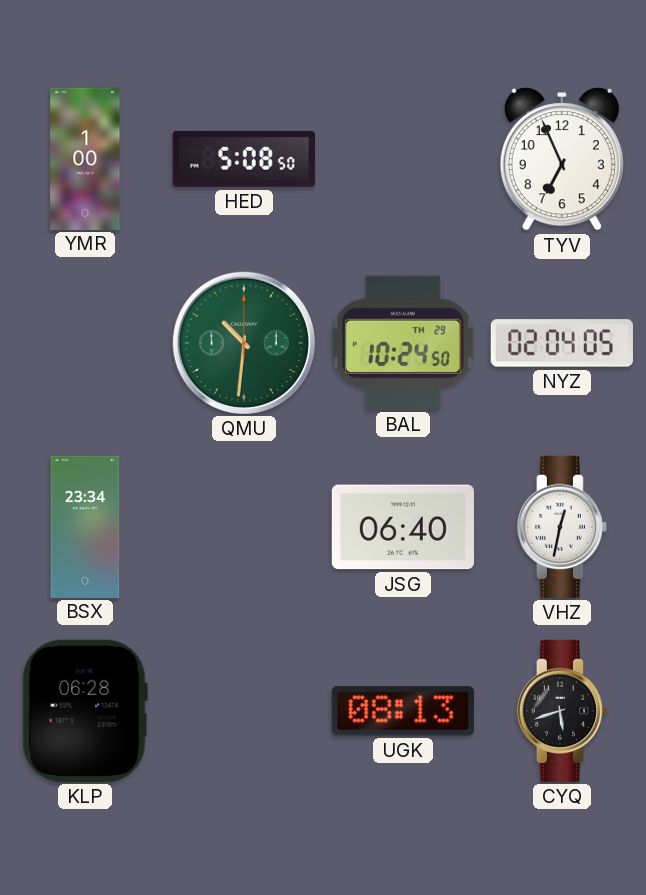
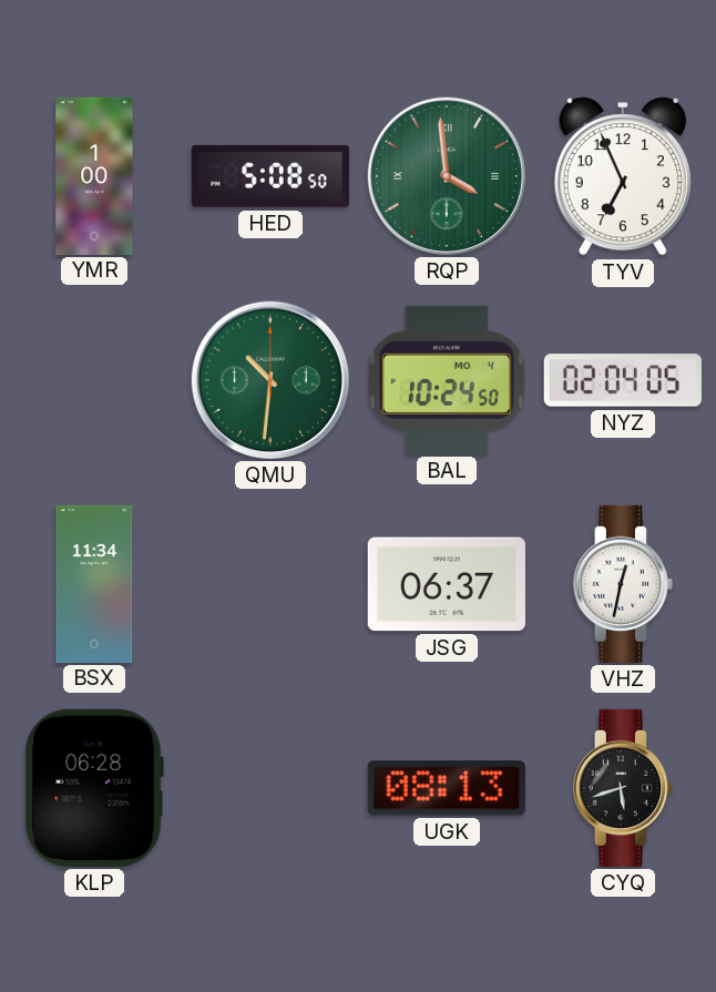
RQP: none -> 3:59
BAL date: TH 29 -> MO 4
BSX: 23:34 -> 11:34
JSG: 06:40 -> 06:37
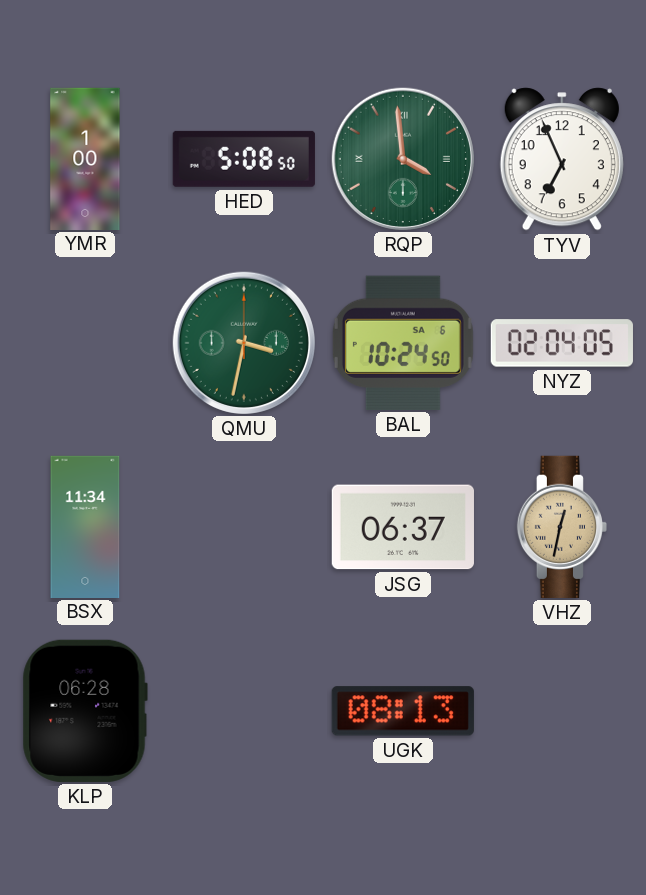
QMU: 10:31 -> 3:32
BAL date: MO 4 -> SA 6
VHZ dial: white -> champagne
CYQ: 5:42 -> none
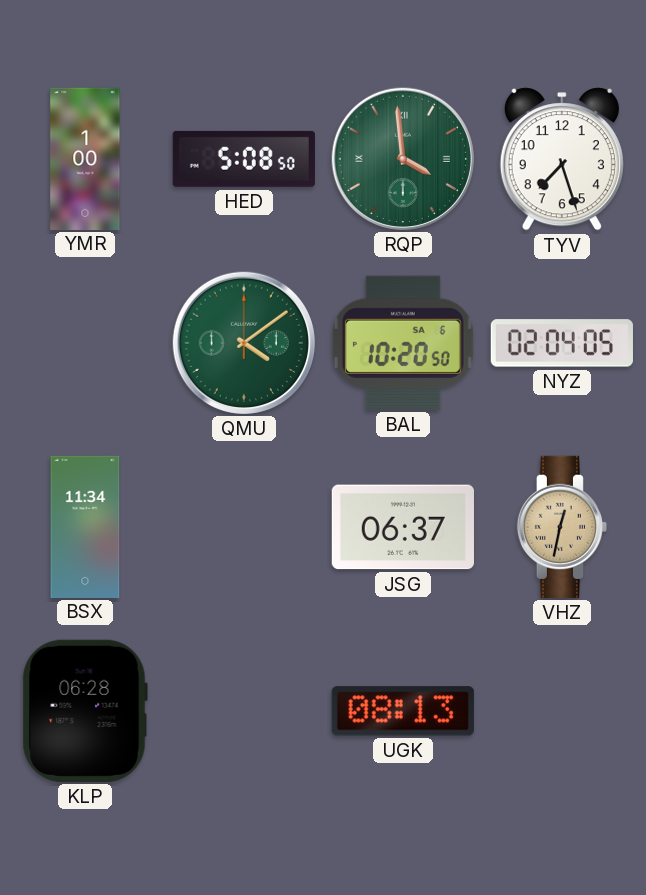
TYV: 6:56 -> 7:27
QMU: 3:32 -> 4:09
BAL: 10:24 -> 10:20
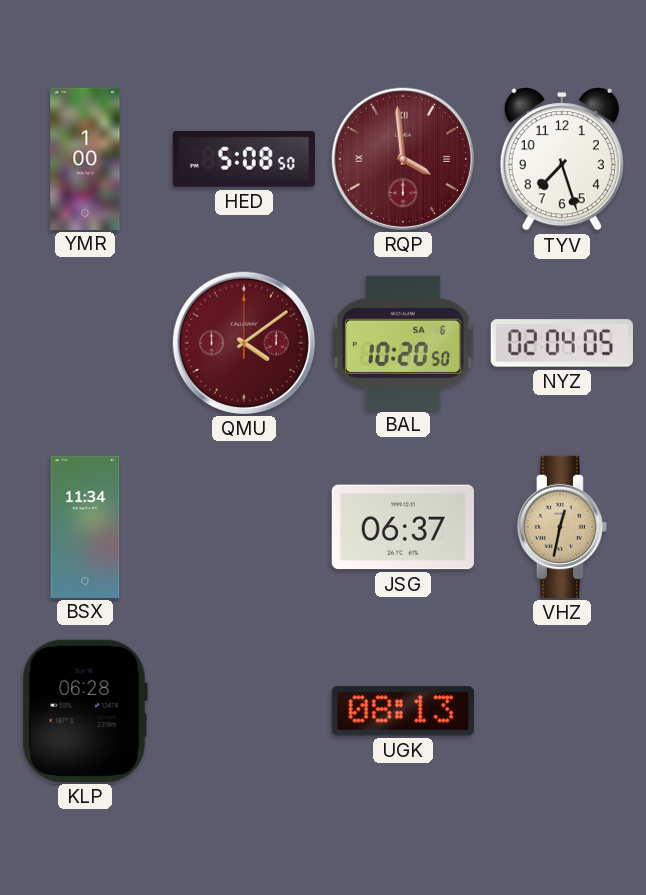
RQP dial: green -> burgundy
QMU dial: green -> burgundy
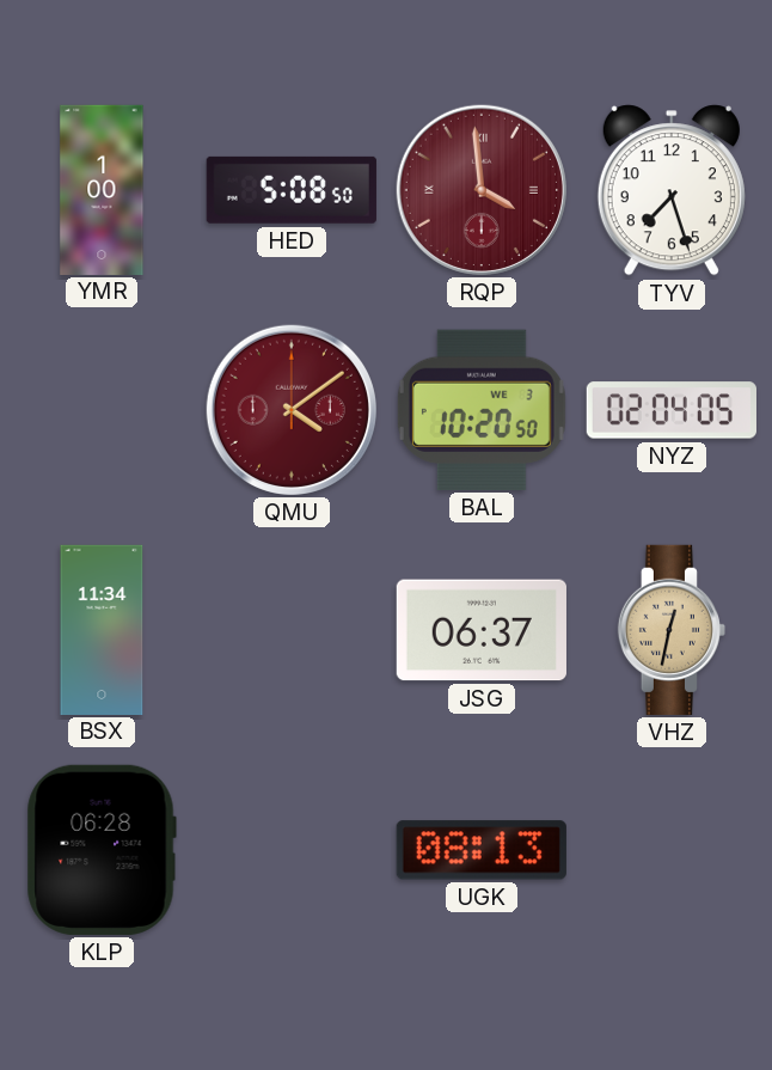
BAL date: SA 6 -> WE 3
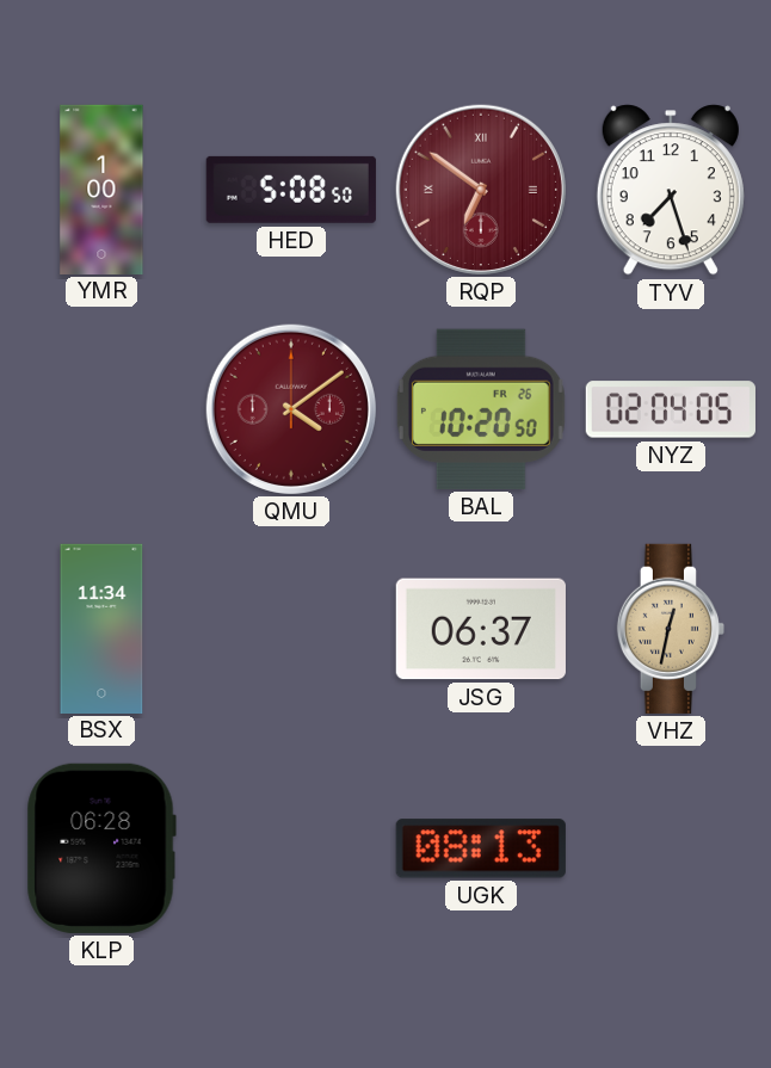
RQP: 3:59 -> 6:51
BAL date: WE 3 -> FR 26
